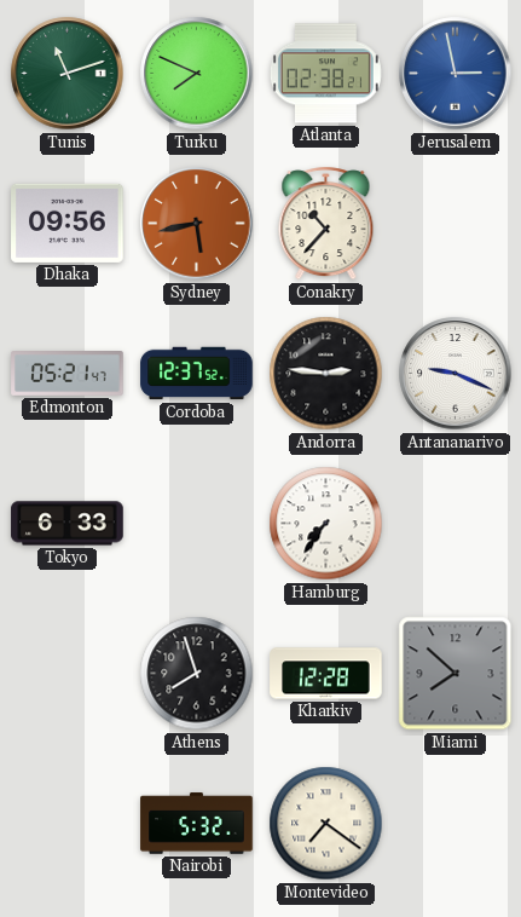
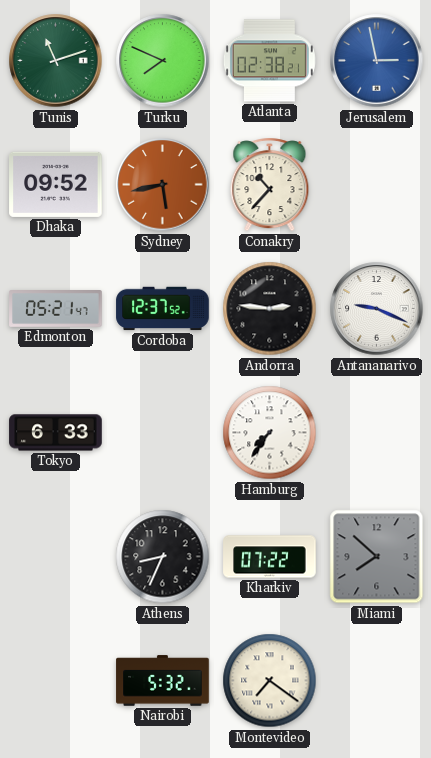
Dhaka: 09:56 -> 09:52
Athens: 7:57 -> 8:34
Kharkiv: 12:28 -> 07:22
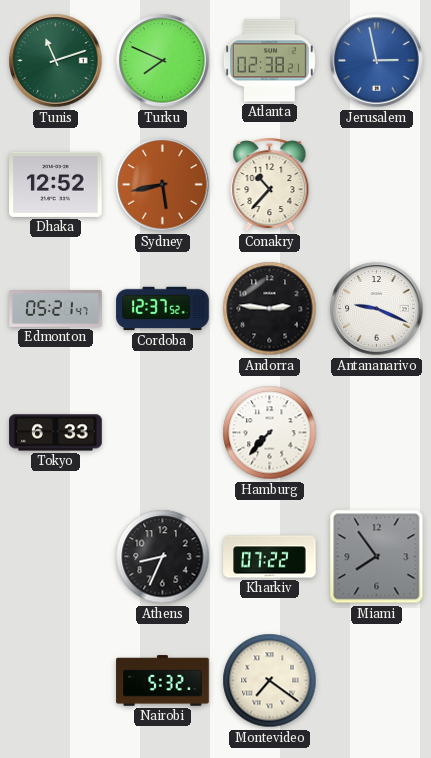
Dhaka: 09:52 -> 12:52
Hamburg: 7:36 -> 7:37
Miami: 7:52 -> 7:54
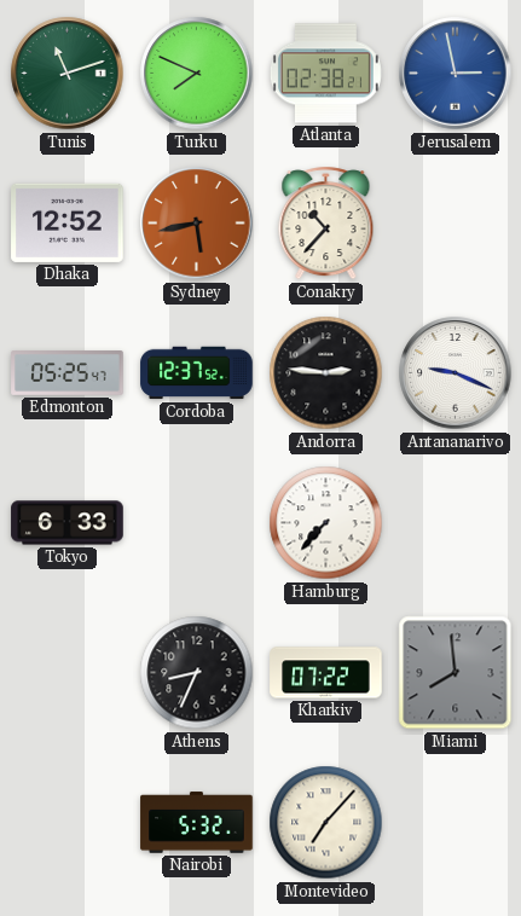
Edmonton: 05:21 -> 05:25
Miami: 7:54 -> 7:59
Montevideo: 7:21 -> 7:07
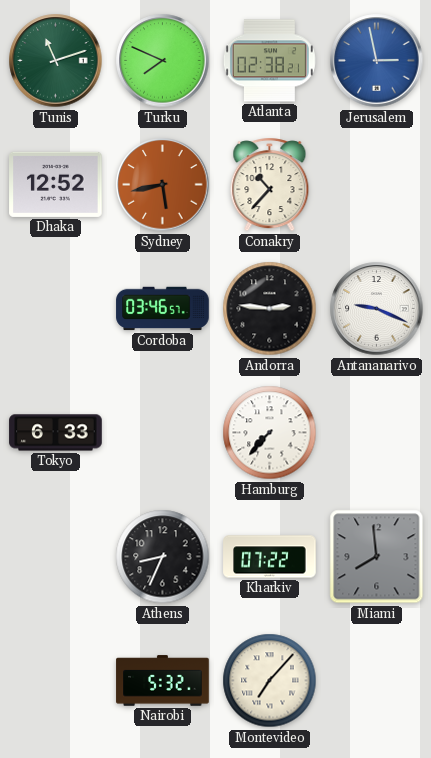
Edmonton: 05:25 -> none
Cordoba: 12:37 -> 03:46
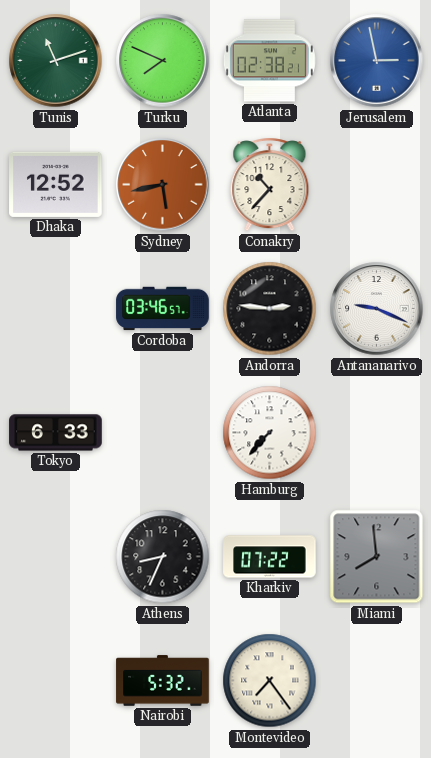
Montevideo: 7:07 -> 7:24
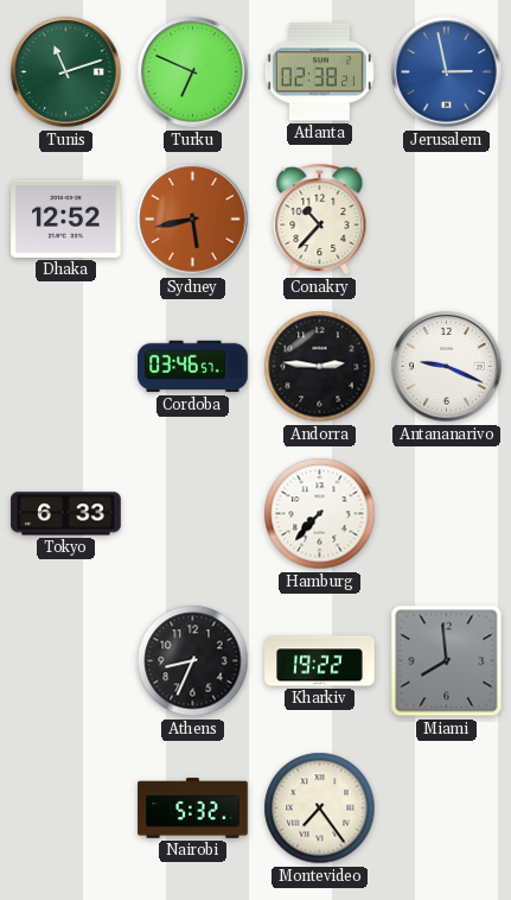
Turku: 7:49 -> 6:49
Kharkiv: 07:22 -> 19:22
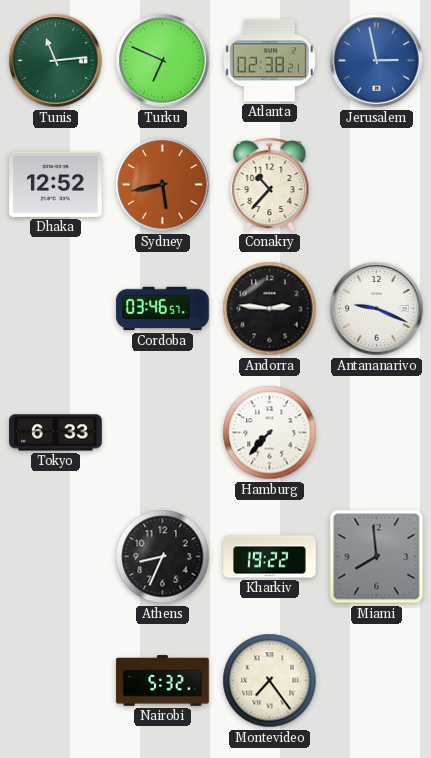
Tunis: 11:12 -> 11:14
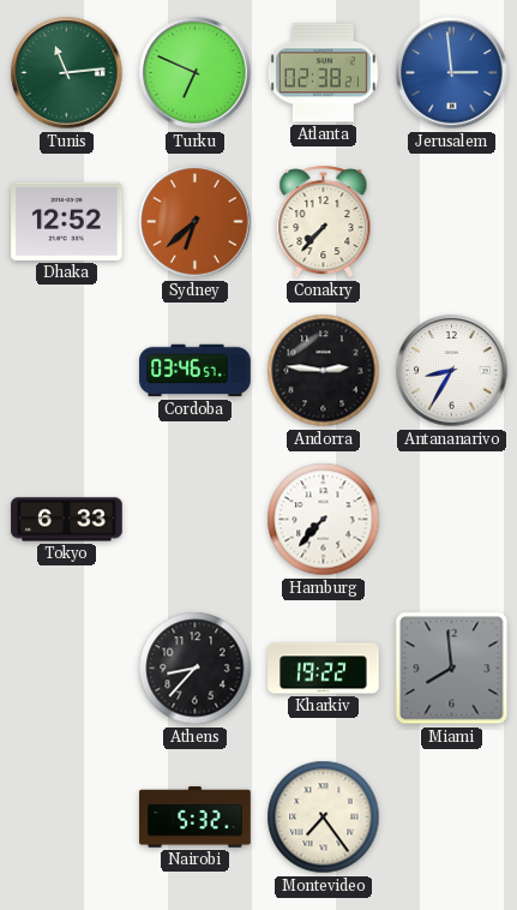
Jerusalem: 2:58 -> 2:59
Sydney: 5:43 -> 6:38
Conakry: 10:37 -> 7:37
Antananarivo: 9:19 -> 8:35
Athens: 8:34 -> 8:37
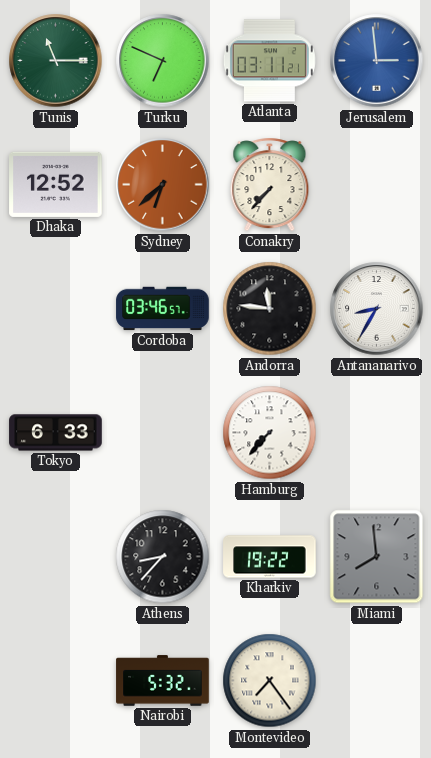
Tunis: 11:14 -> 11:15
Atlanta: 02:38 -> 03:11
Andorra: 2:46 -> 11:46
